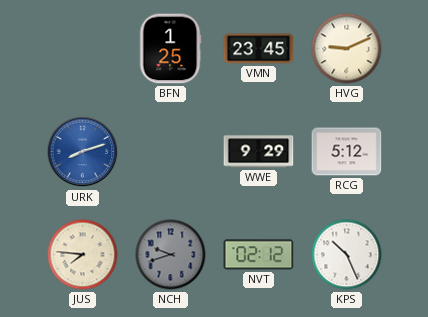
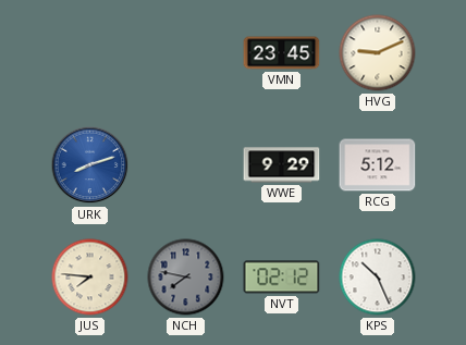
BFN: 1:25 -> none
NCH: 9:42 -> 7:47
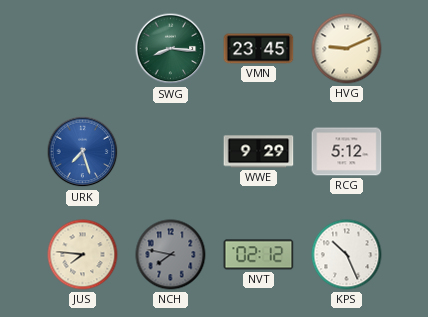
SWG: none -> 8:16
URK: 8:12 -> 7:27
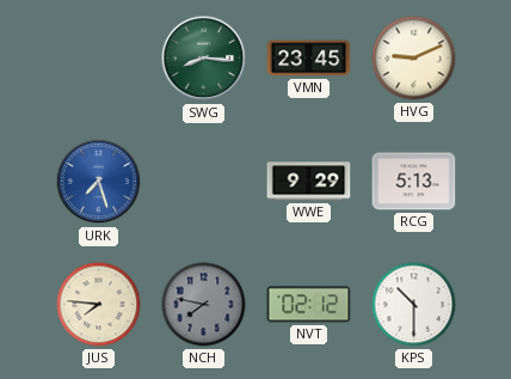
RCG: 5:12 -> 5:13
KPS: 10:26 -> 10:30
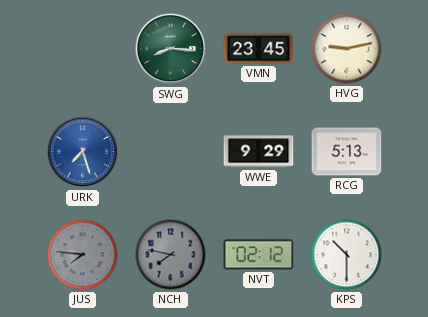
HVG: 9:11 -> 9:13
JUS dial: cream -> grey
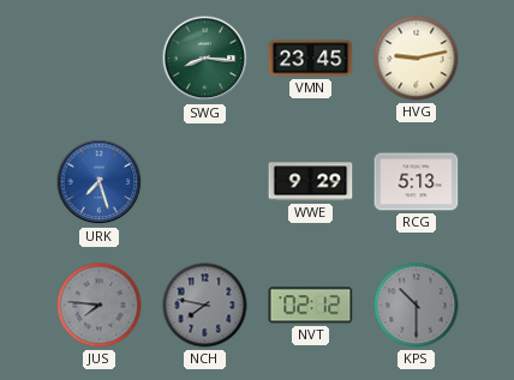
KPS dial: white -> grey
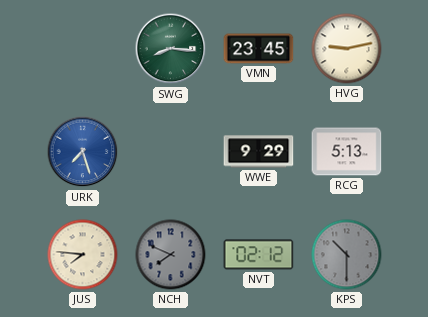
JUS dial: grey -> cream
NCH: 7:47 -> 7:49
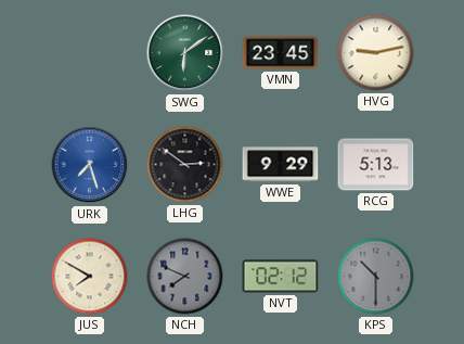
SWG: 8:16 -> 6:09
LHG: none -> 2:51
JUS: 7:46 -> 7:50
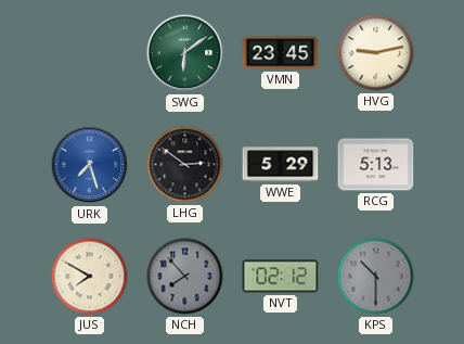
WWE: 9:29 -> 5:29
NCH: 7:49 -> 7:53
